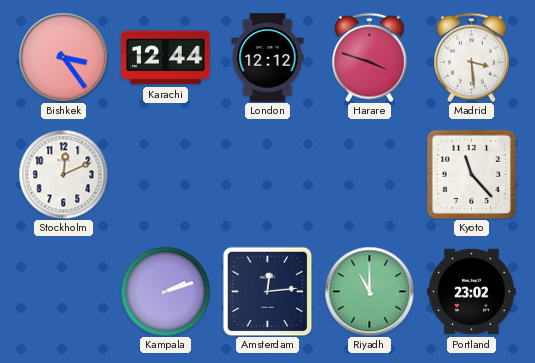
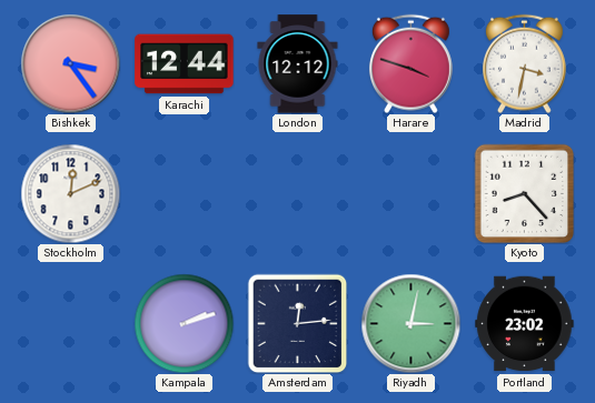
Madrid: 3:29 -> 3:32
Kyoto: 11:23 -> 8:23
Riyadh: 11:00 -> 3:02
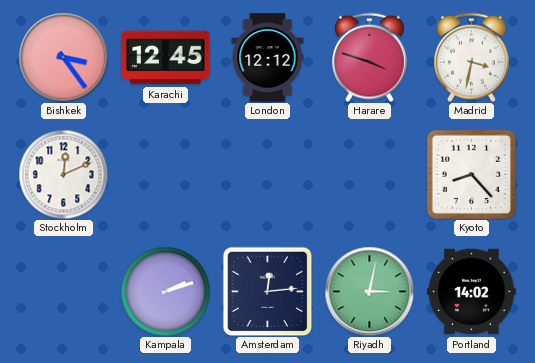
Karachi: 12:44 -> 12:45
Portland: 23:02 -> 14:02
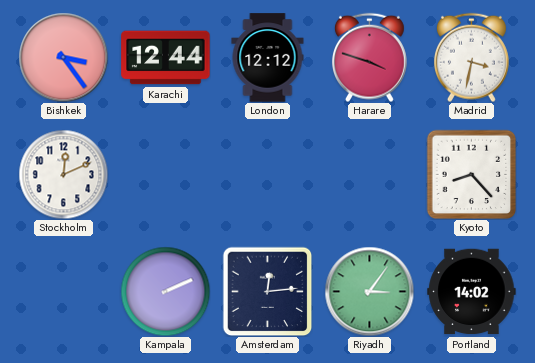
Karachi: 12:45 -> 12:44
Kampala: 2:12 -> 2:11
Riyadh: 3:02 -> 3:06
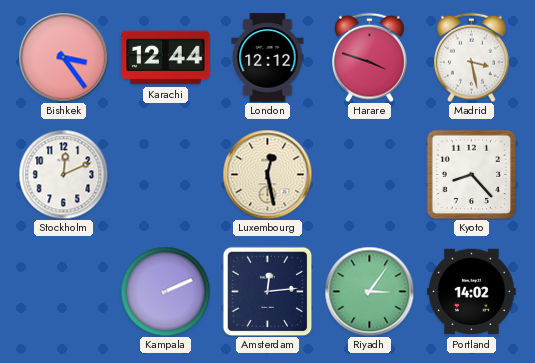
Madrid: 3:32 -> 3:28
Luxembourg: none -> 12:28
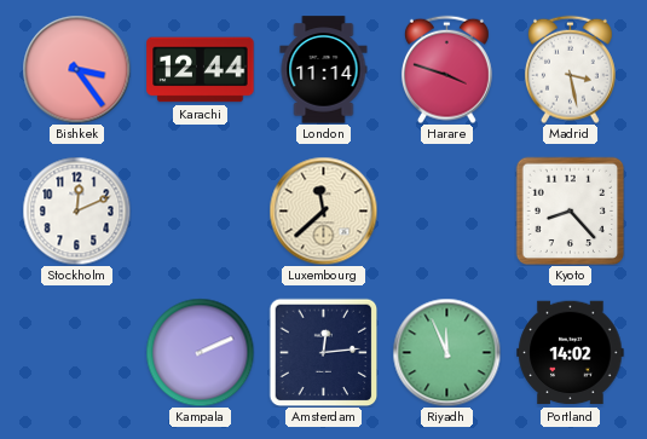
London: 12:12 -> 11:14
Luxembourg: 12:28 -> 11:38
Riyadh: 3:06 -> 11:56
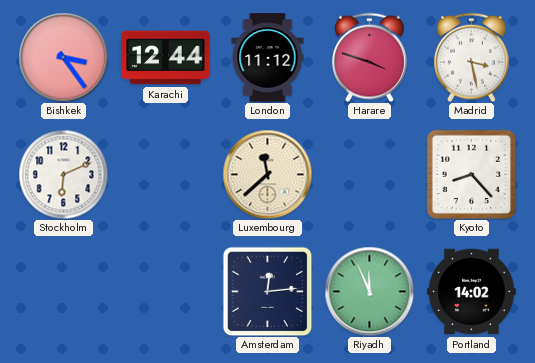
London: 11:14 -> 11:12
Stockholm: 12:11 -> 6:11
Kampala: 2:11 -> none
